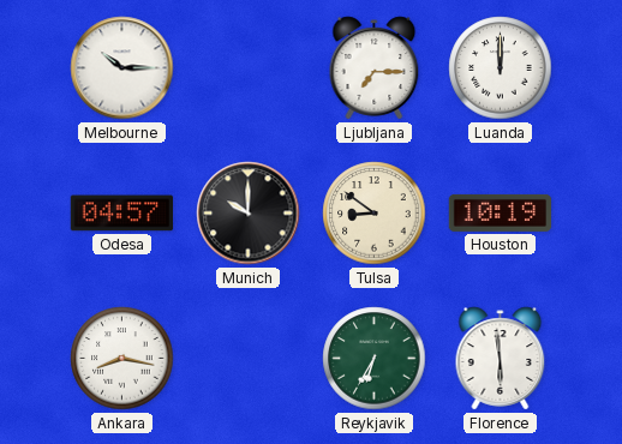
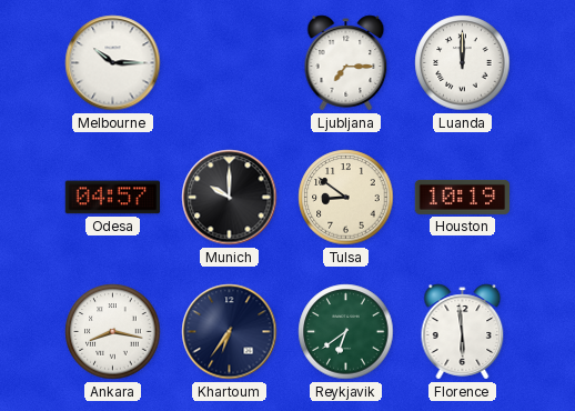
Khartoum: none -> 6:36
Reykjavik: 6:35 -> 6:39
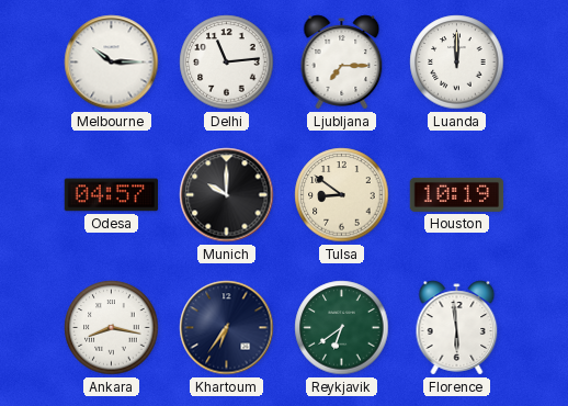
Delhi: none -> 11:14
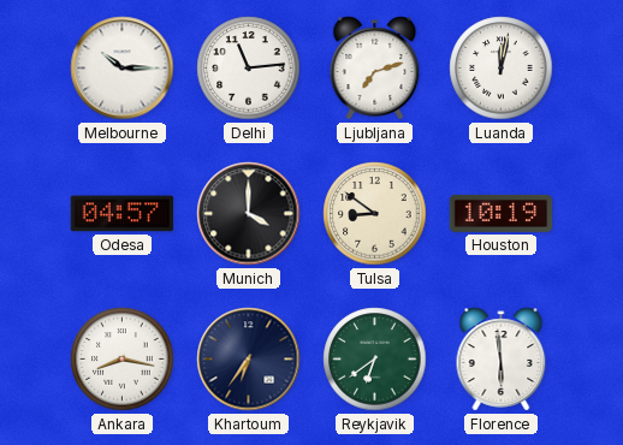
Ljubljana: 7:15 -> 7:12
Luanda: 12:00 -> 12:02
Munich: 10:00 -> 4:00
